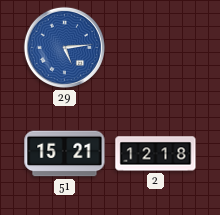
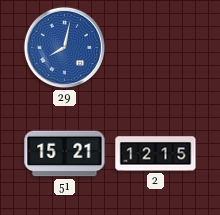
29: 5:14 -> 8:02
2: 12:18 -> 12:15
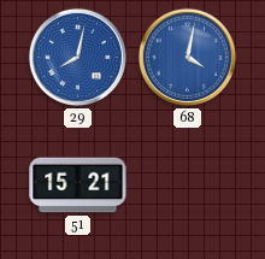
68: none -> 4:02
2: 12:15 -> none
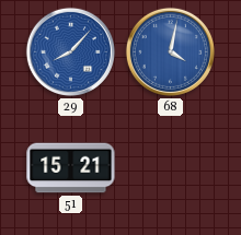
29: 8:02 -> 8:07
